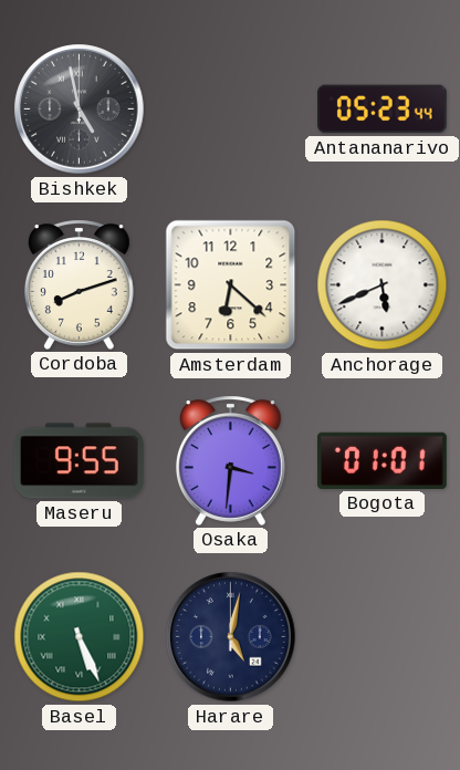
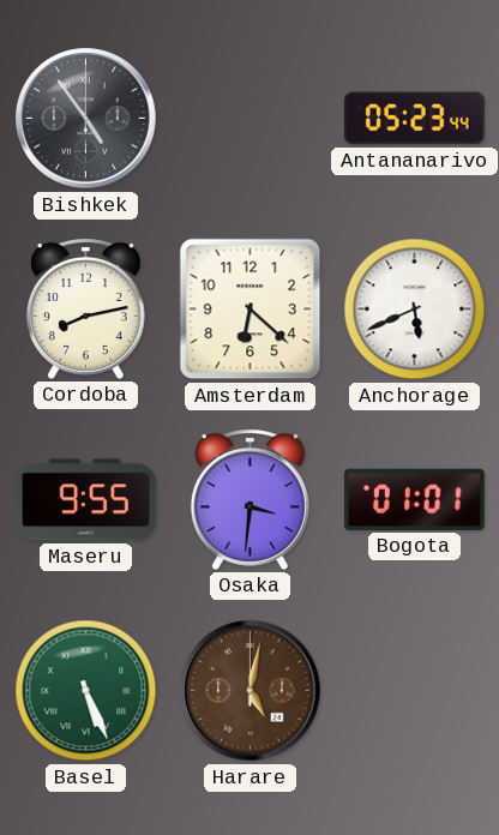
Bishkek: 4:58 -> 4:54
Cordoba: 8:12 -> 8:13
Harare dial: navy -> brown
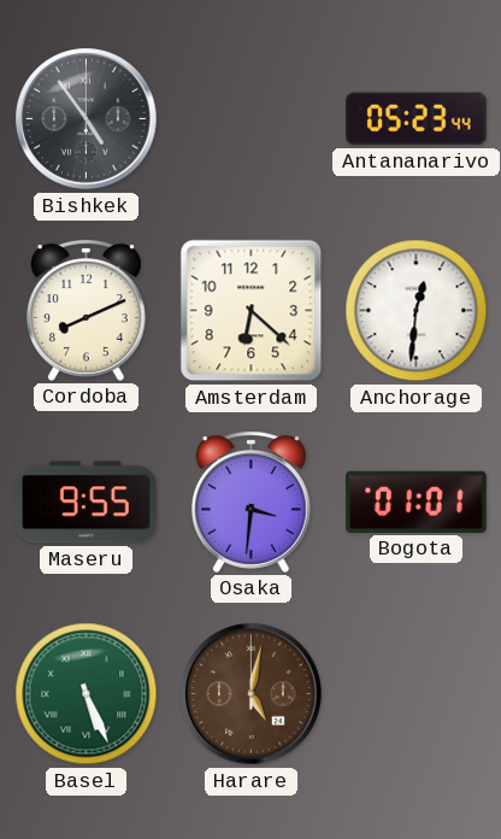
Cordoba: 8:13 -> 8:11
Anchorage: 5:41 -> 12:31
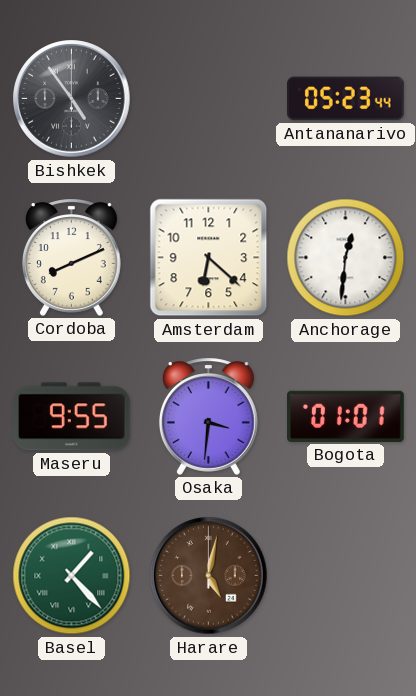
Basel: 5:26 -> 1:23
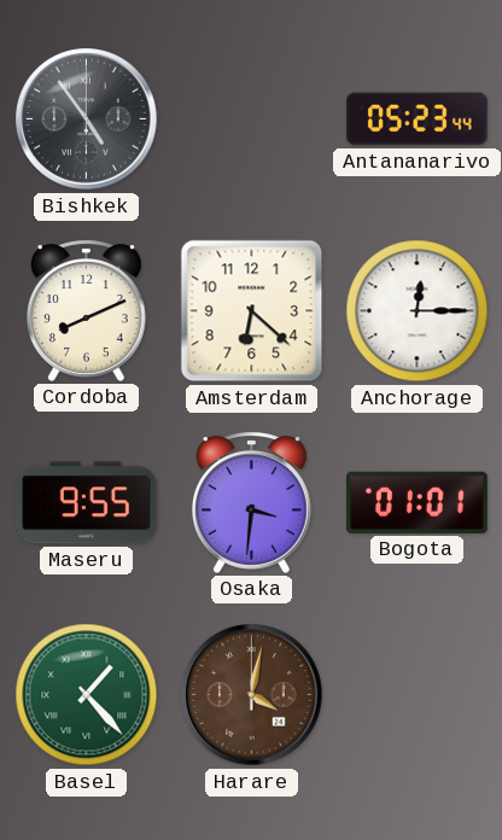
Anchorage: 12:31 -> 12:15
Harare: 5:02 -> 4:02
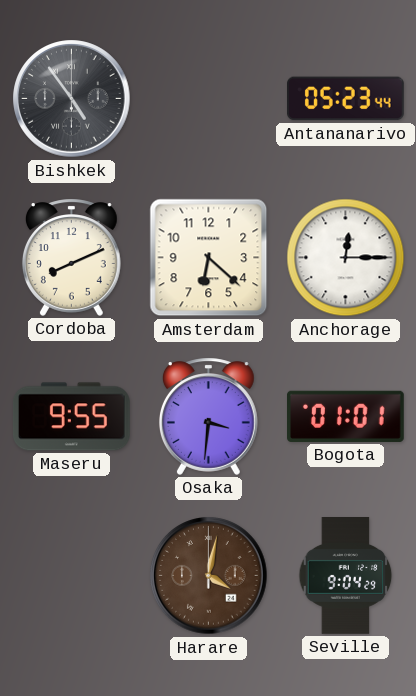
Basel: 1:23 -> none
Seville: none -> 9:04
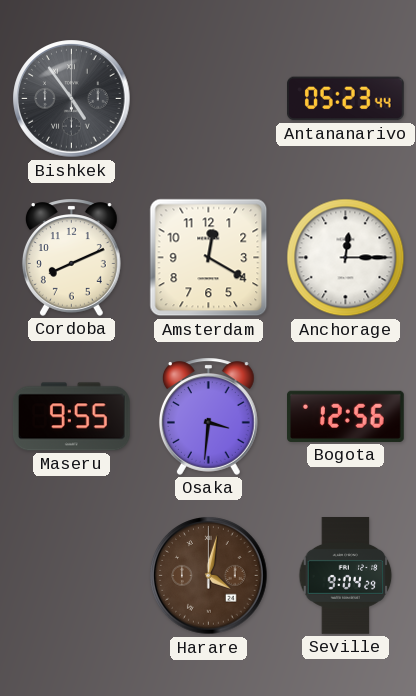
Amsterdam: 6:22 -> 12:20
Bogota: 01:01 -> 12:56
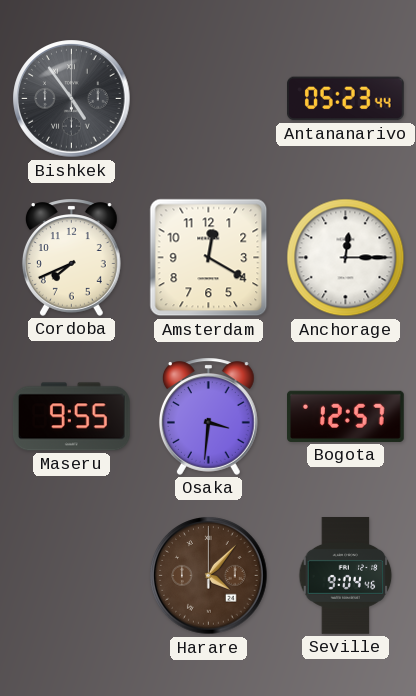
Cordoba: 8:11 -> 7:41
Bogota: 12:56 -> 12:57
Harare: 4:02 -> 4:07
Seville: 9:04:29 -> 9:04:46
